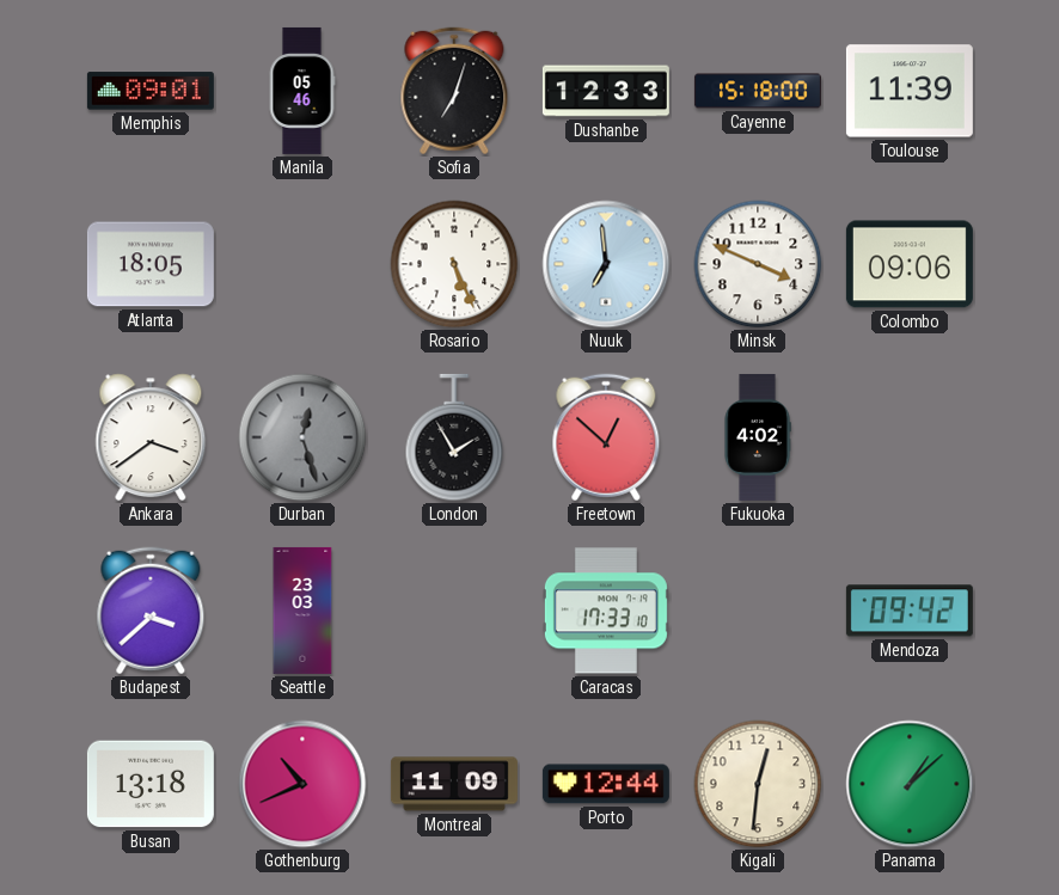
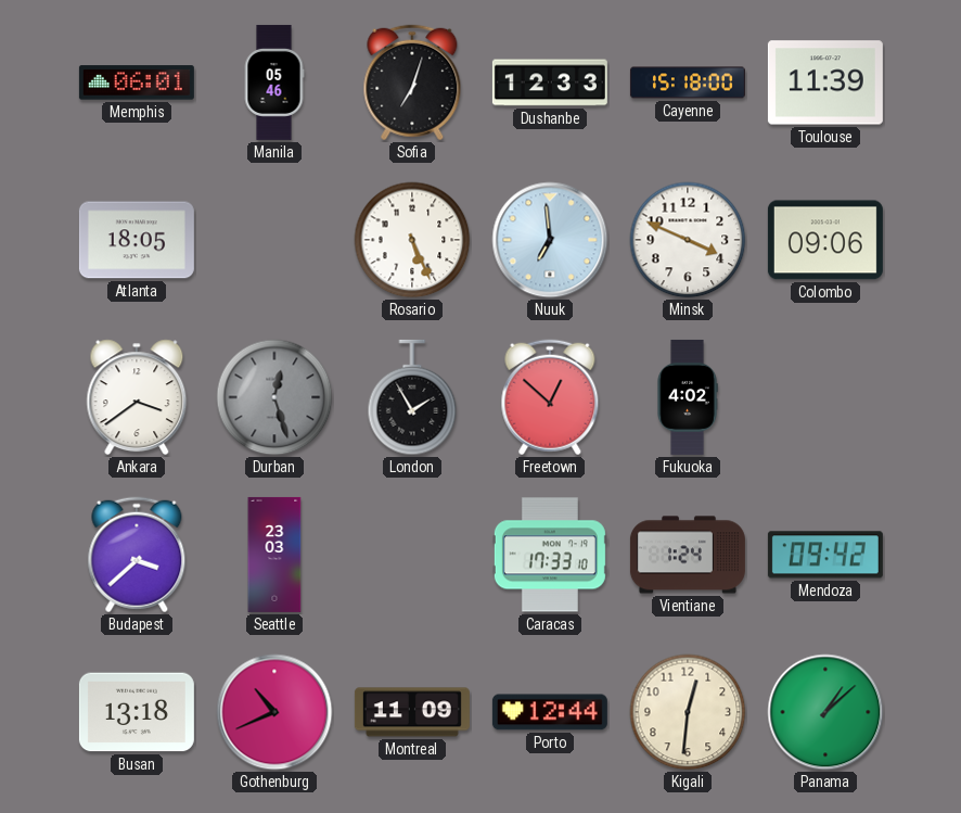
Memphis: 09:01 -> 06:01
Vientiane: none -> 1:24
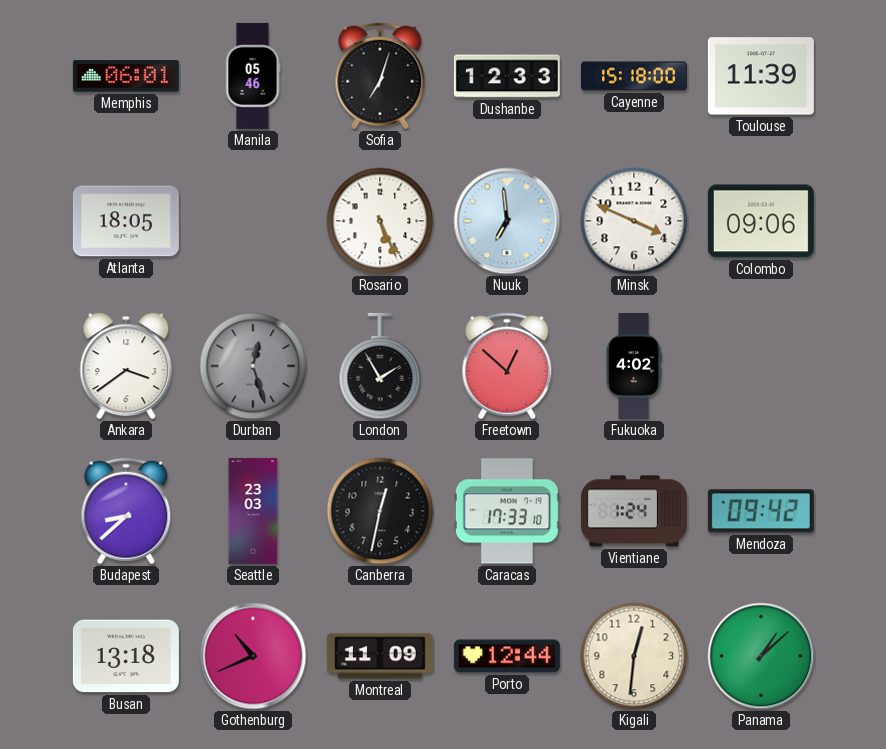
Budapest: 3:38 -> 8:38
Canberra: none -> 12:32
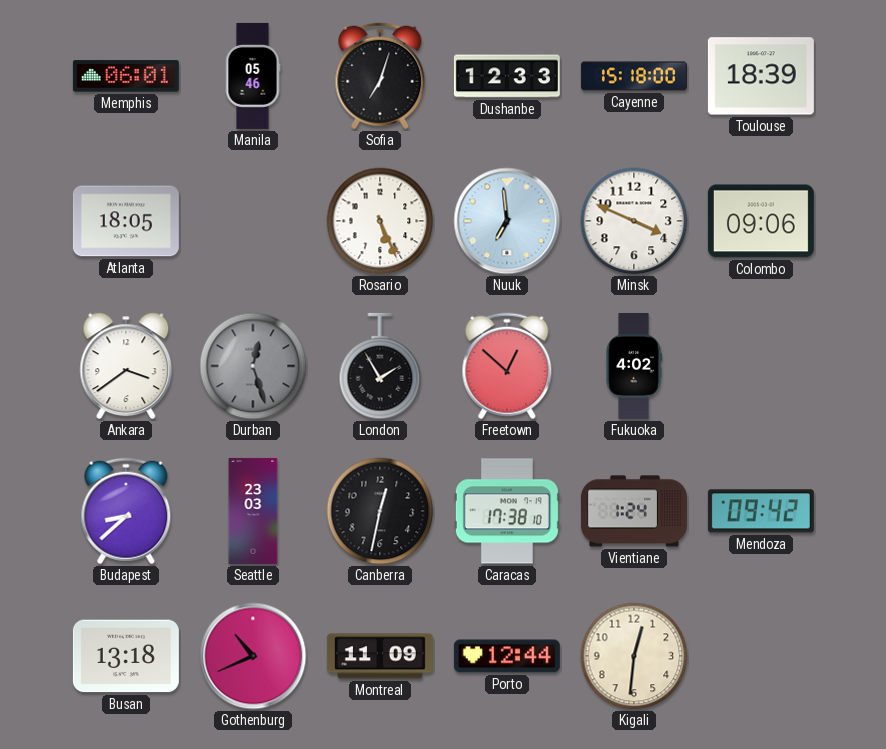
Toulouse: 11:39 -> 18:39
Caracas: 17:33 -> 17:38
Panama: 1:08 -> none
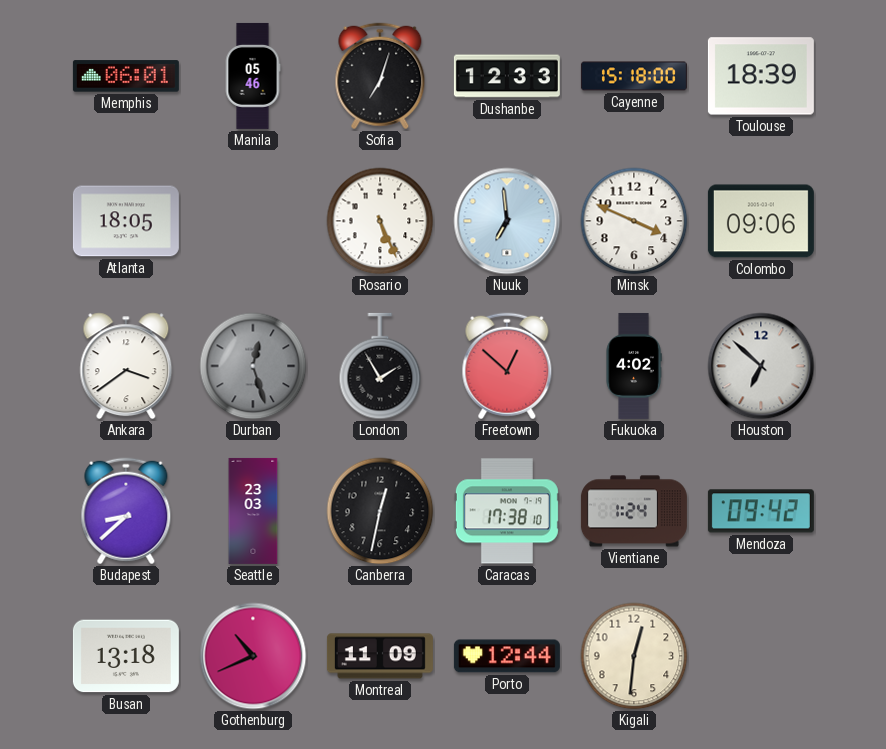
Houston: none -> 6:52
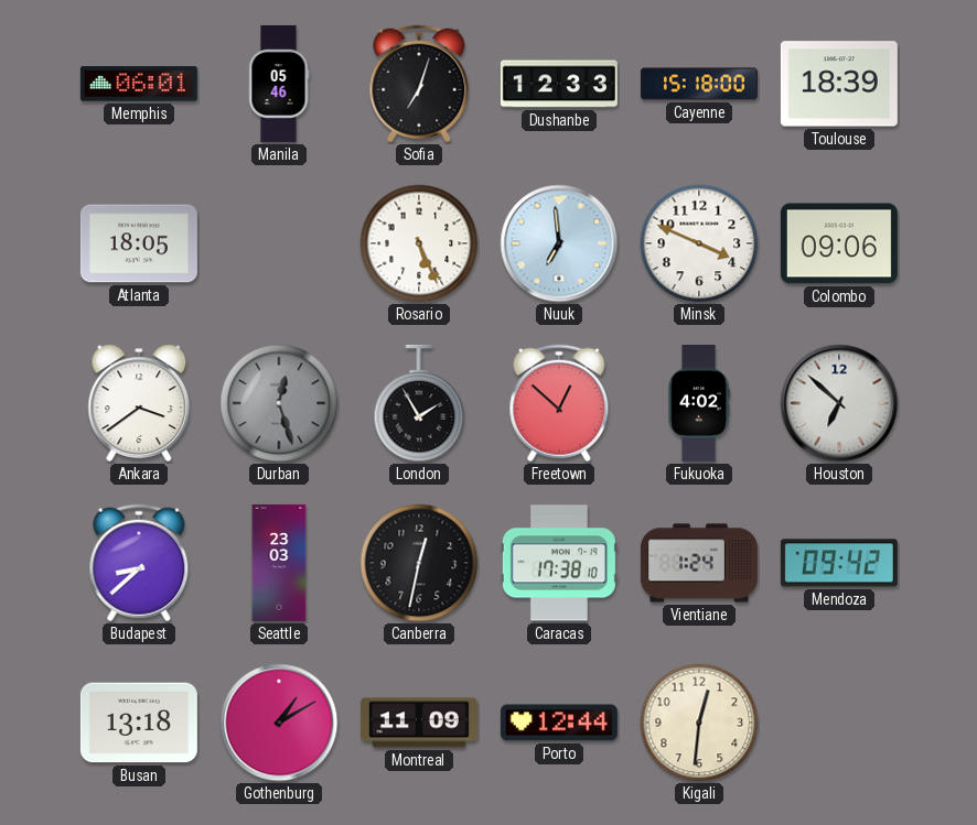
Gothenburg: 10:41 -> 1:10
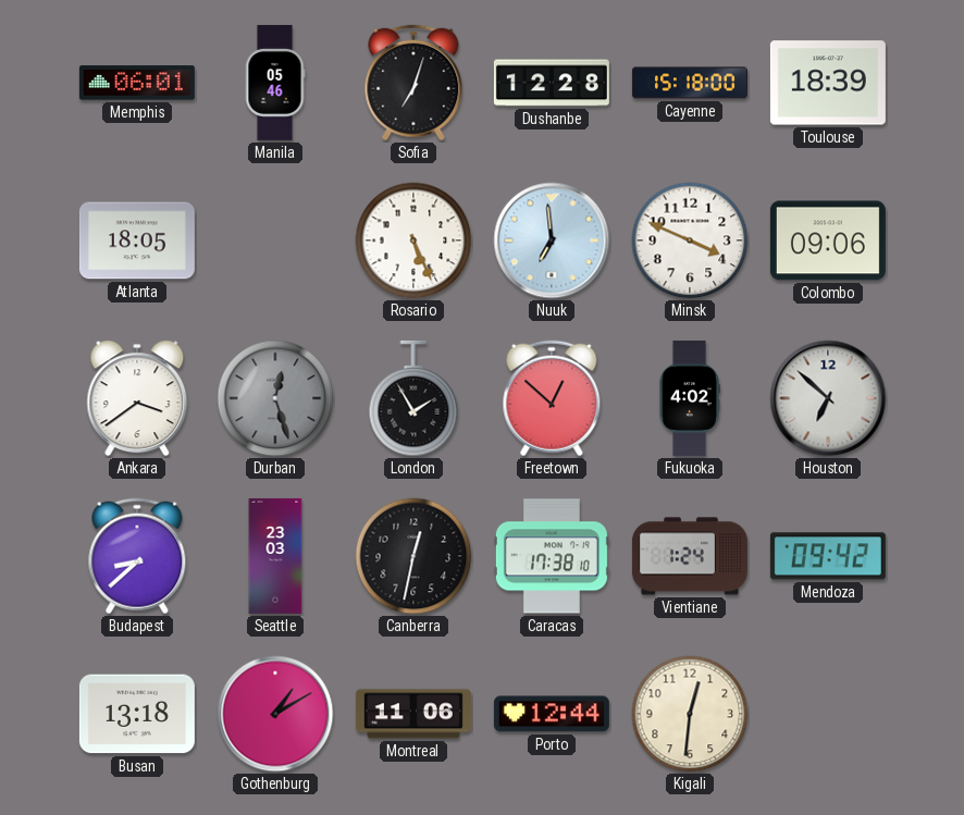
Dushanbe: 12:33 -> 12:28
Montreal: 11:09 -> 11:06
